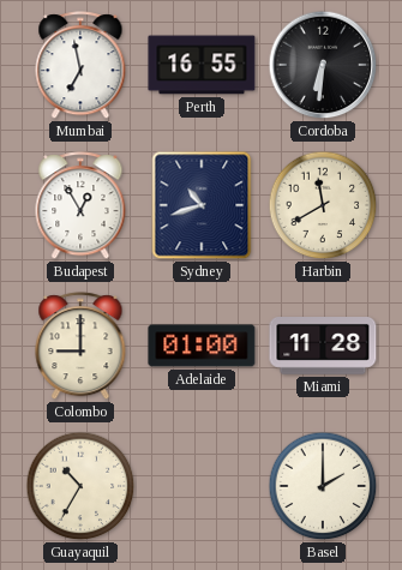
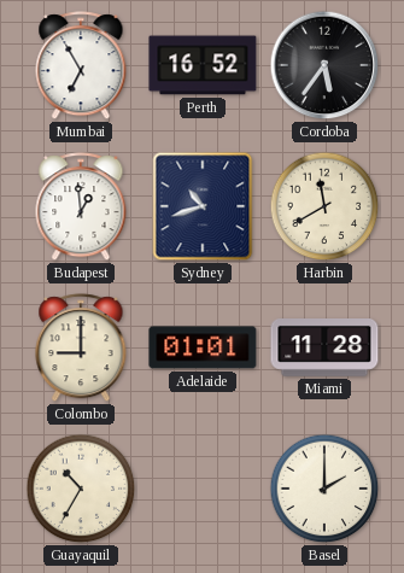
Mumbai: 6:58 -> 6:55
Perth: 16:55 -> 16:52
Cordoba: 6:31 -> 5:36
Budapest: 12:55 -> 12:59
Adelaide: 01:00 -> 01:01
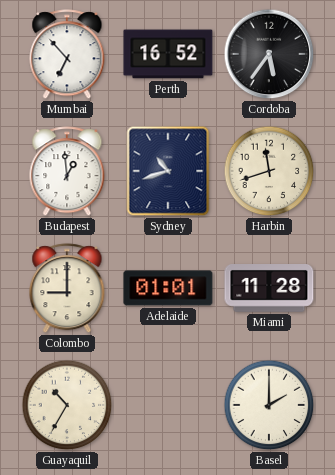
Mumbai: 6:55 -> 6:53
Harbin: 11:40 -> 11:42
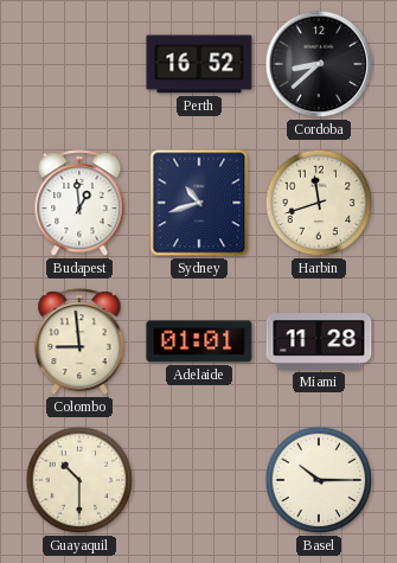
Mumbai: 6:53 -> none
Cordoba: 5:36 -> 8:38
Colombo: 9:00 -> 8:59
Guayaquil: 10:35 -> 10:30
Basel: 2:00 -> 10:15
